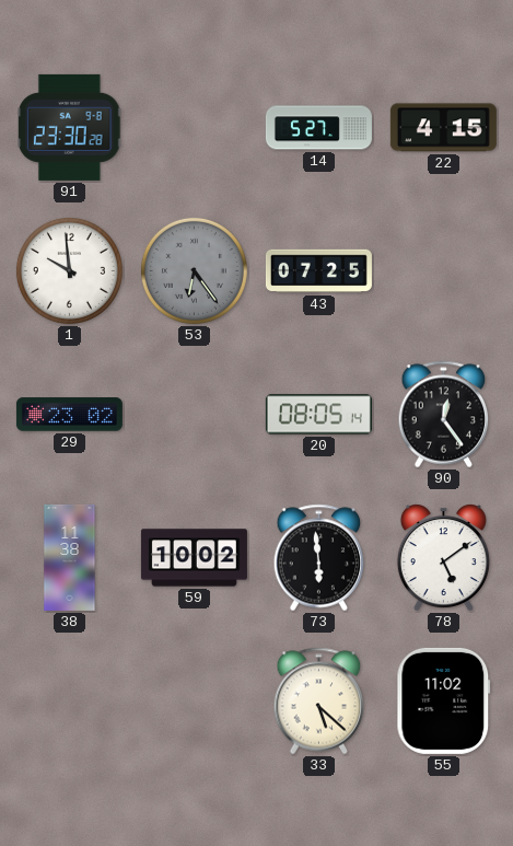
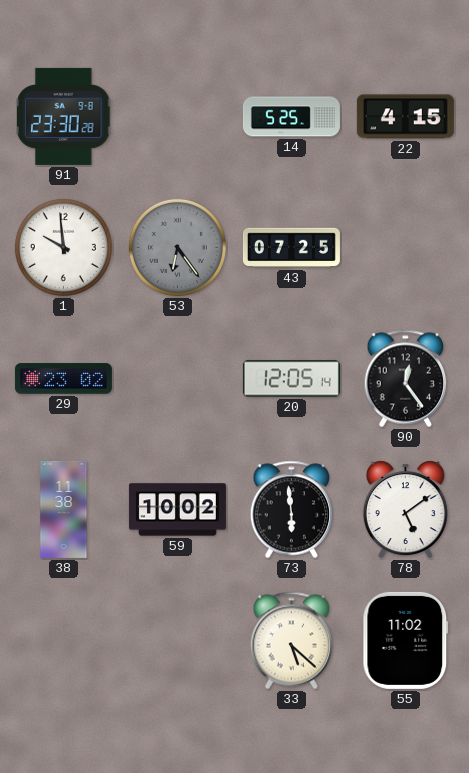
14: 5:27 -> 5:25
20: 08:05 -> 12:05
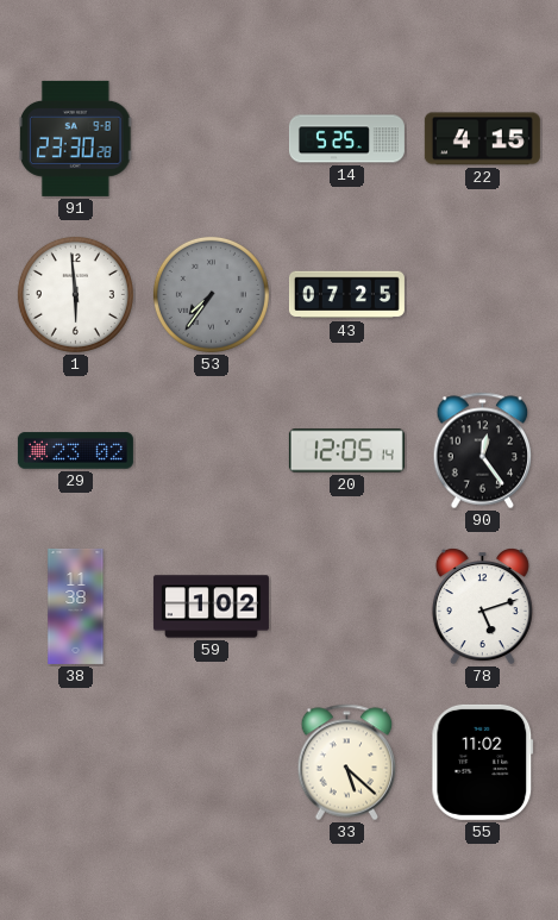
1: 9:59 -> 5:59
53: 6:24 -> 7:36
59: 10:02 -> 1:02
73: 5:59 -> none
78: 5:09 -> 5:12
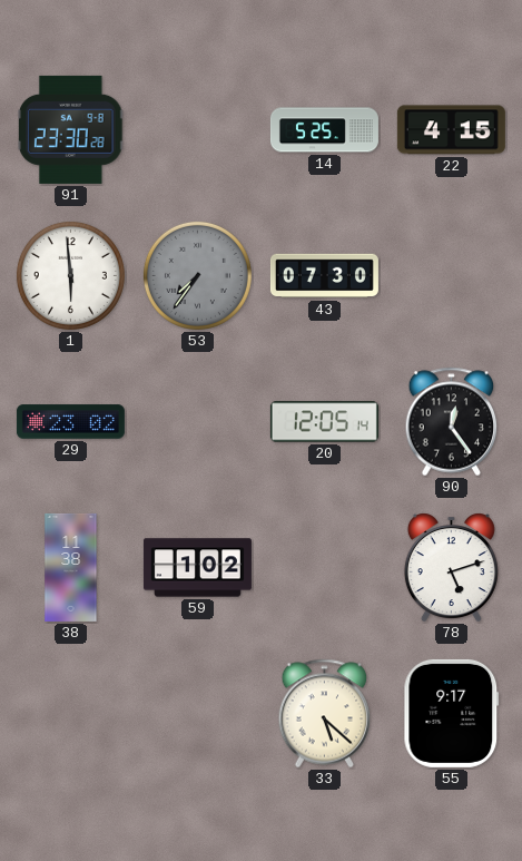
43: 07:25 -> 07:30
55: 11:02 -> 9:17
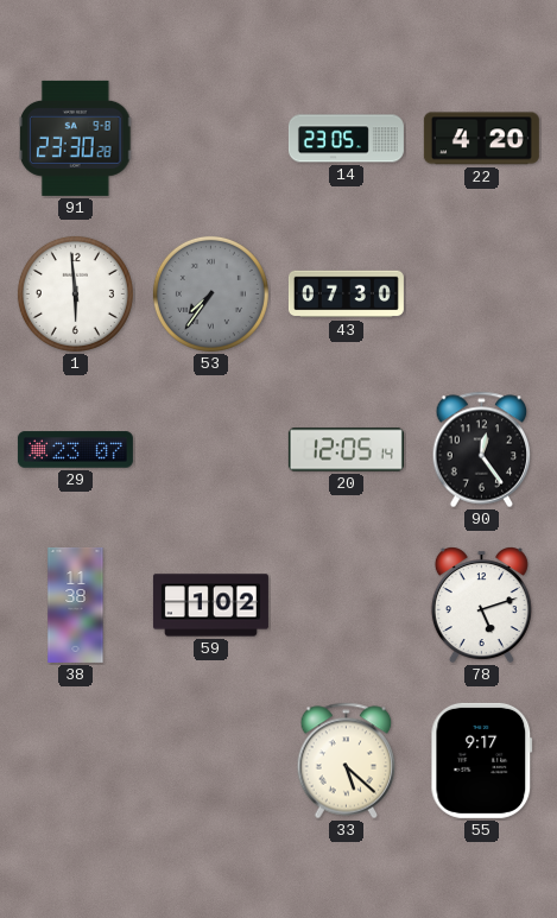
14: 5:25 -> 23:05
22: 4:15 -> 4:20
29: 23:02 -> 23:07
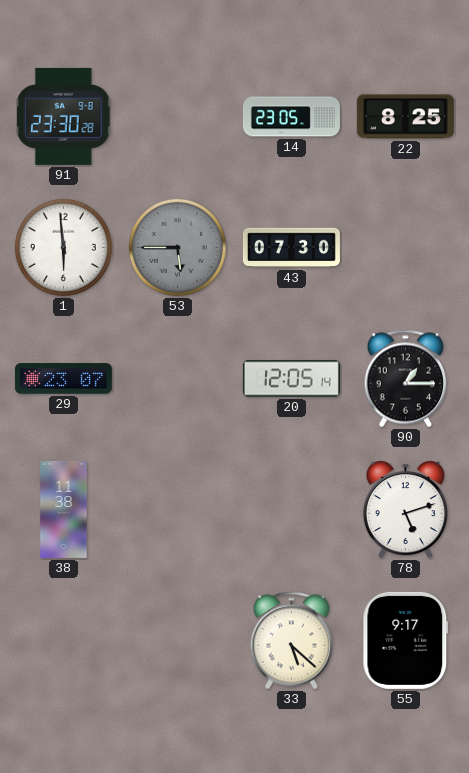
22: 4:20 -> 8:25
53: 7:36 -> 5:45
90: 12:24 -> 1:15
59: 1:02 -> none
